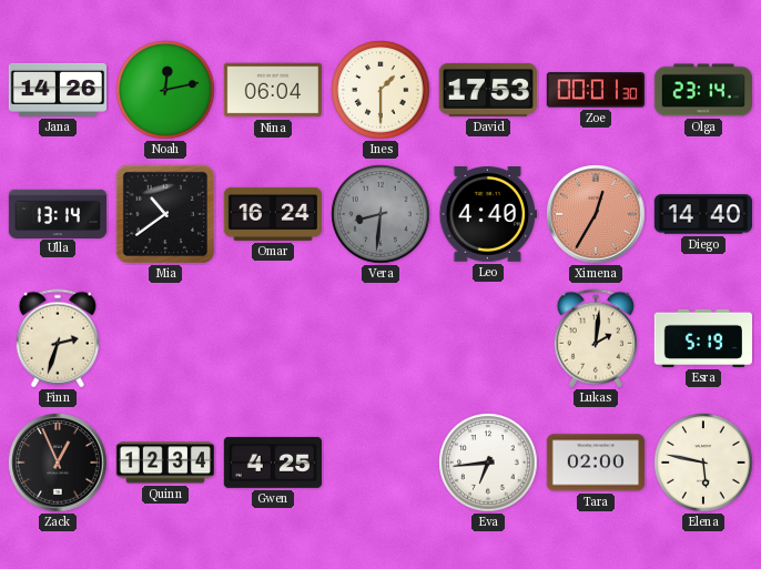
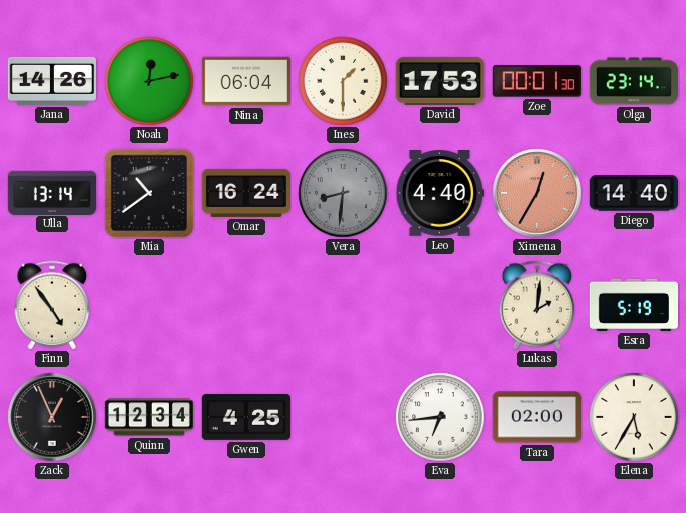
Finn: 2:33 -> 4:54
Elena: 5:47 -> 5:35
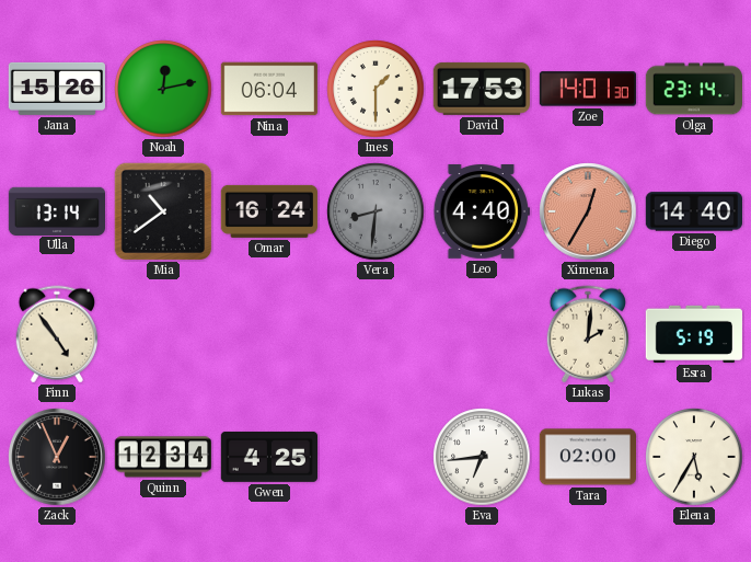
Jana: 14:26 -> 15:26
Zoe: 00:01 -> 14:01
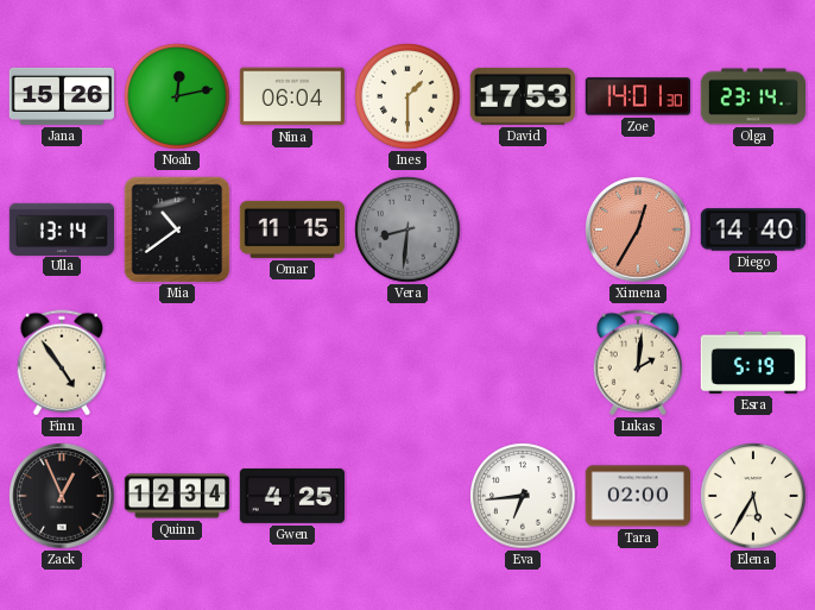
Omar: 16:24 -> 11:15
Leo: 4:40 -> none
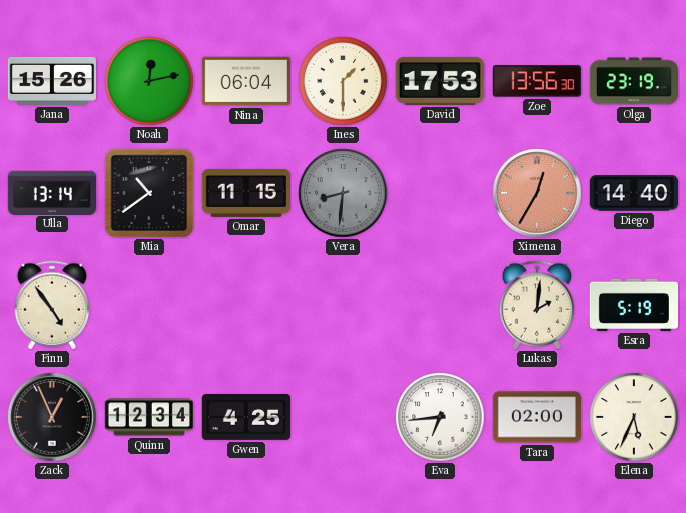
Zoe: 14:01 -> 13:56
Olga: 23:14 -> 23:19
Elena: 5:35 -> 5:34
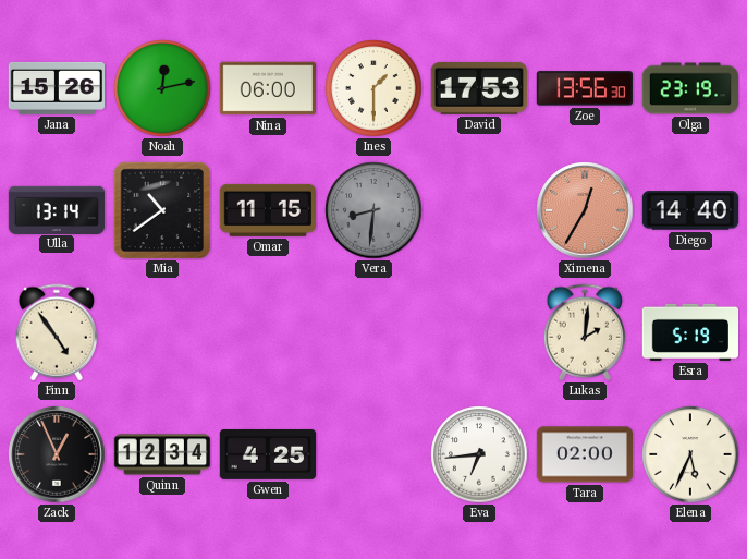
Nina: 06:04 -> 06:00
